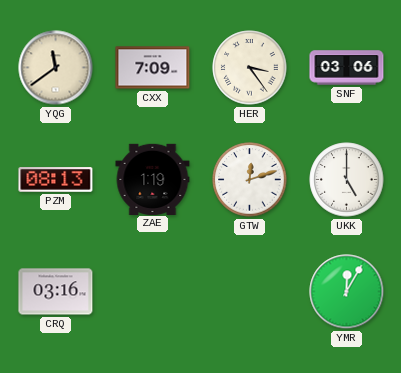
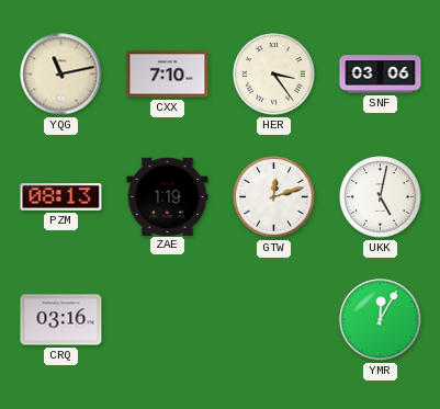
YQG: 11:39 -> 11:13
CXX: 7:09 -> 7:10
UKK: 5:00 -> 5:02
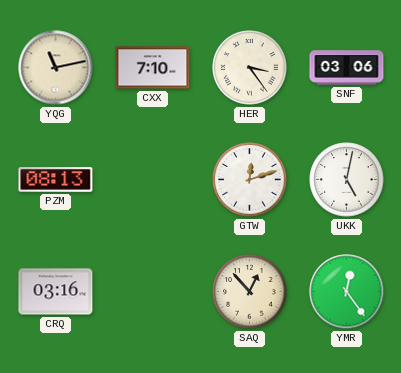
ZAE: 1:19 -> none
SAQ: none -> 12:53
YMR: 12:05 -> 12:24
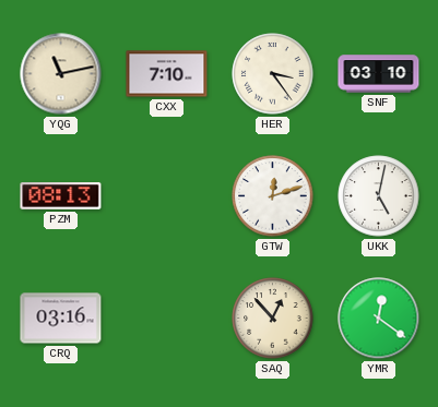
SNF: 03:06 -> 03:10
YMR: 12:24 -> 12:21
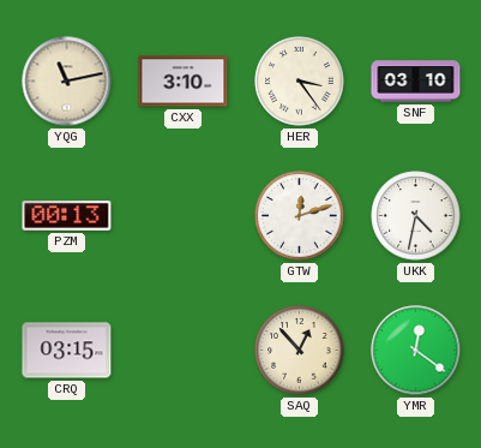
CXX: 7:10 -> 3:10
PZM: 08:13 -> 00:13
UKK: 5:02 -> 4:32
CRQ: 03:16 -> 03:15
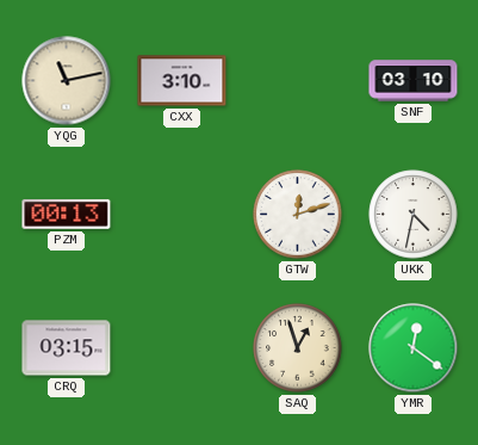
HER: 3:24 -> none
SAQ: 12:53 -> 12:57
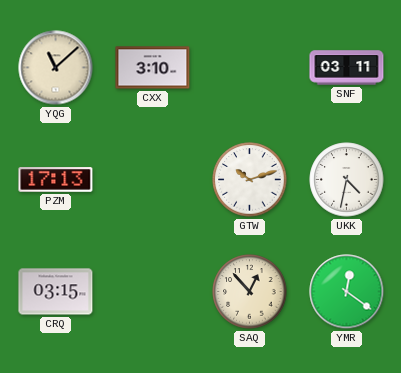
YQG: 11:13 -> 11:08
SNF: 03:10 -> 03:11
PZM: 00:13 -> 17:13
GTW: 12:12 -> 10:12
SAQ: 12:57 -> 12:53
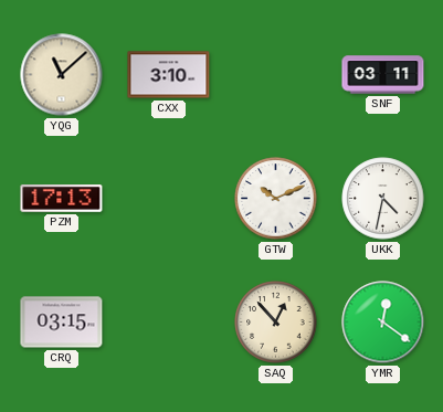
GTW: 10:12 -> 10:11
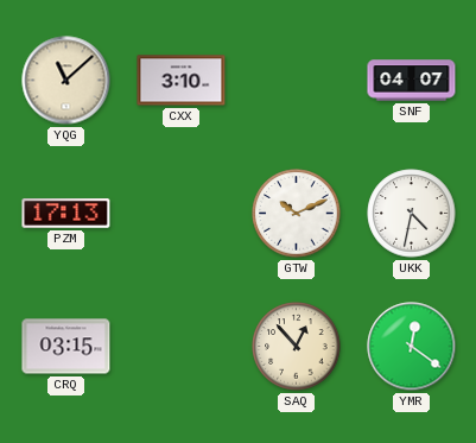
SNF: 03:11 -> 04:07
